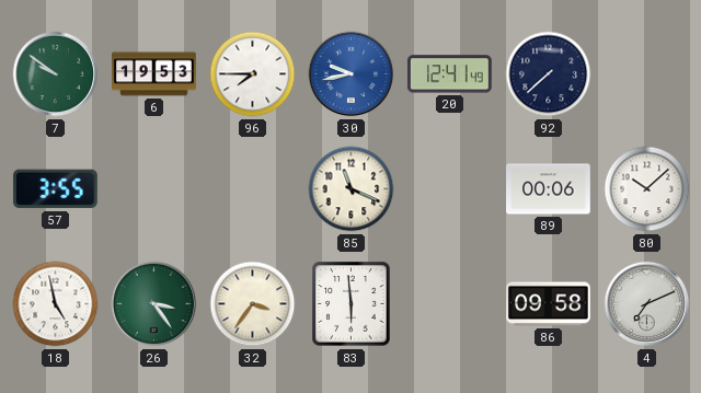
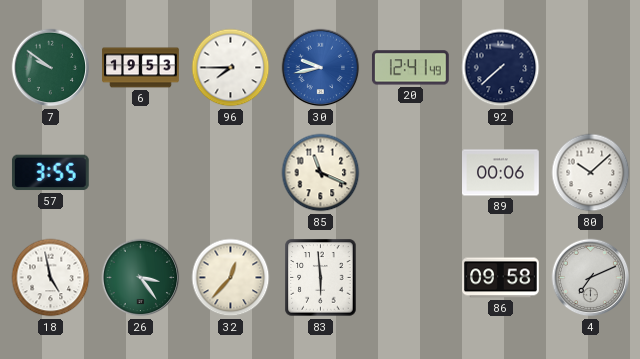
32: 3:36 -> 12:37
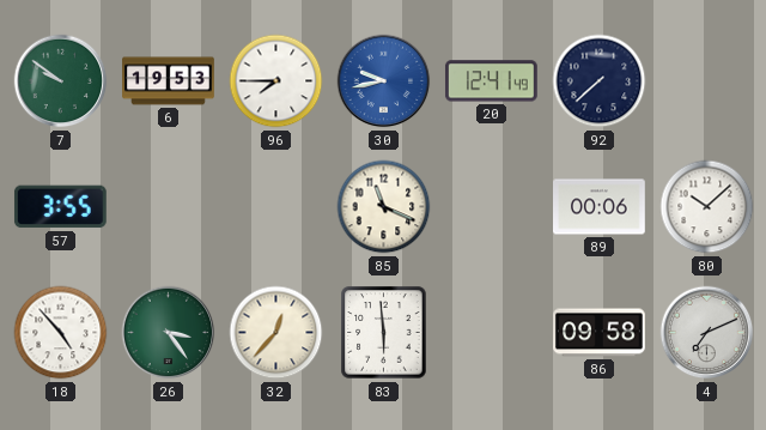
18: 4:58 -> 4:53
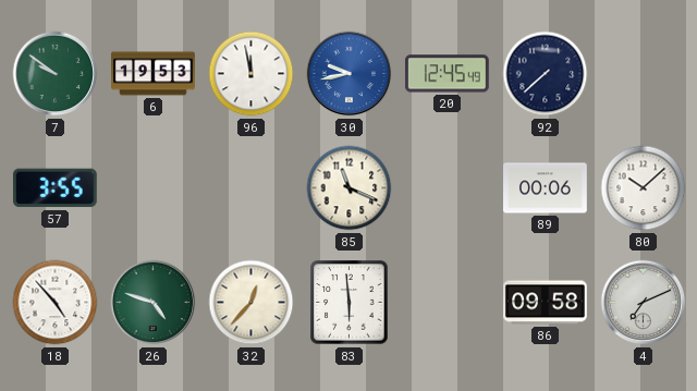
96: 7:45 -> 11:58
20: 12:41 -> 12:45
26: 3:24 -> 4:48
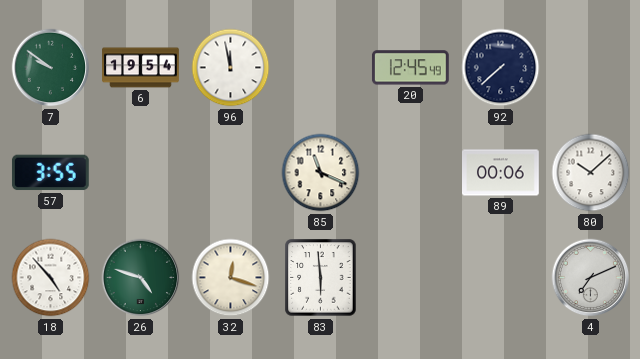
6: 19:53 -> 19:54
30: 9:43 -> none
32: 12:37 -> 12:18
86: 09:58 -> none
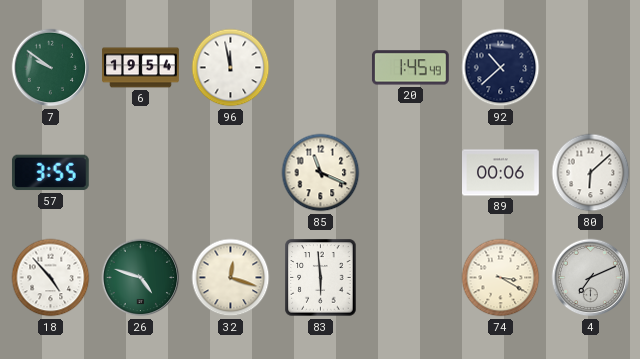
20: 12:45 -> 1:45
92: 7:38 -> 10:38
80: 10:08 -> 6:08
74: none -> 3:20
